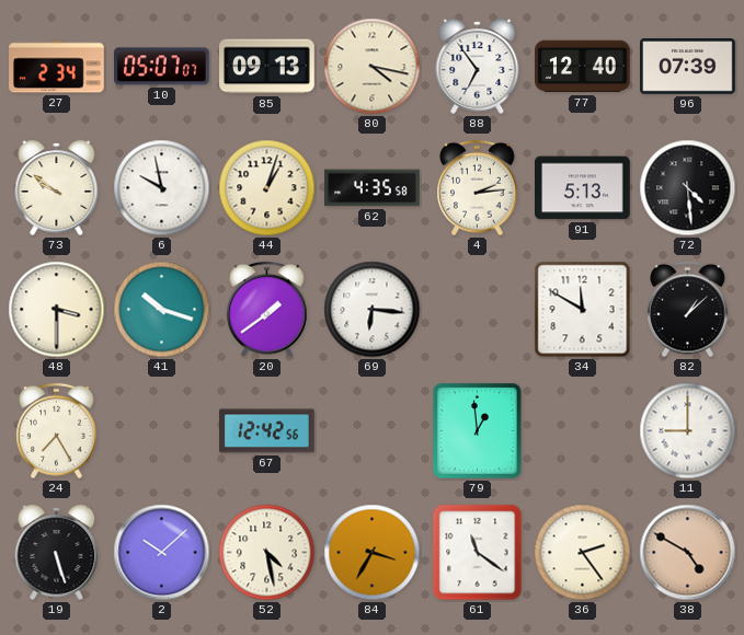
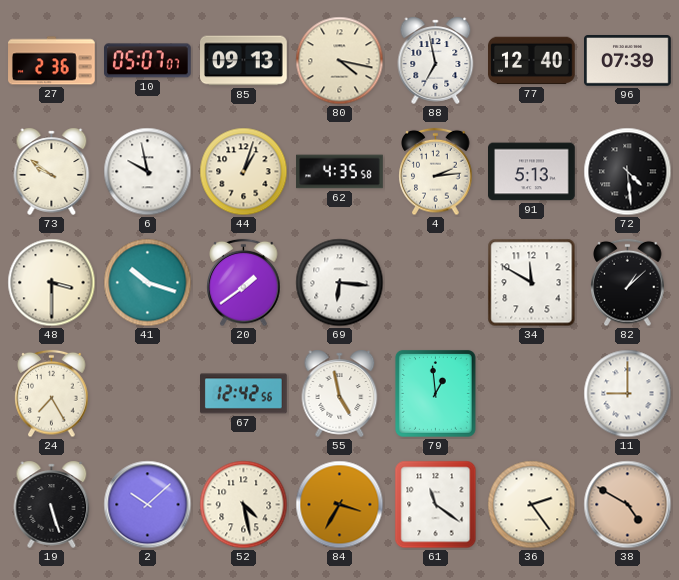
27: 2:34 -> 2:36
88: 6:54 -> 6:58
55: none -> 4:58
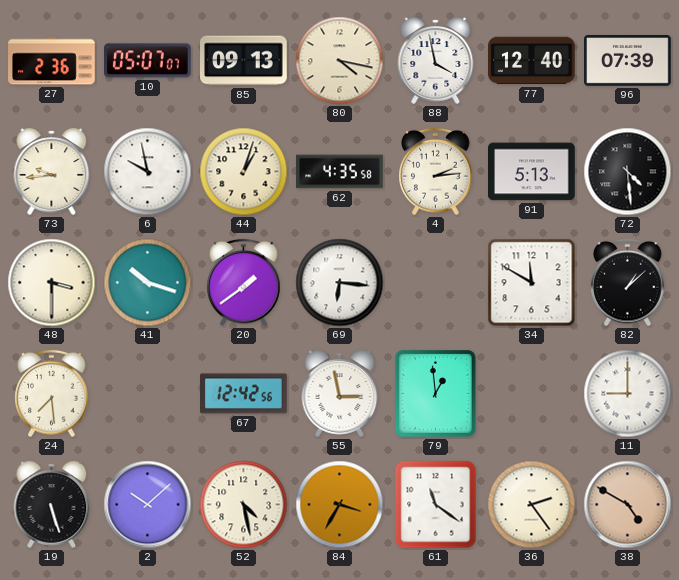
88: 6:58 -> 3:58
73: 9:51 -> 9:44
24: 7:25 -> 7:29
55: 4:58 -> 2:58
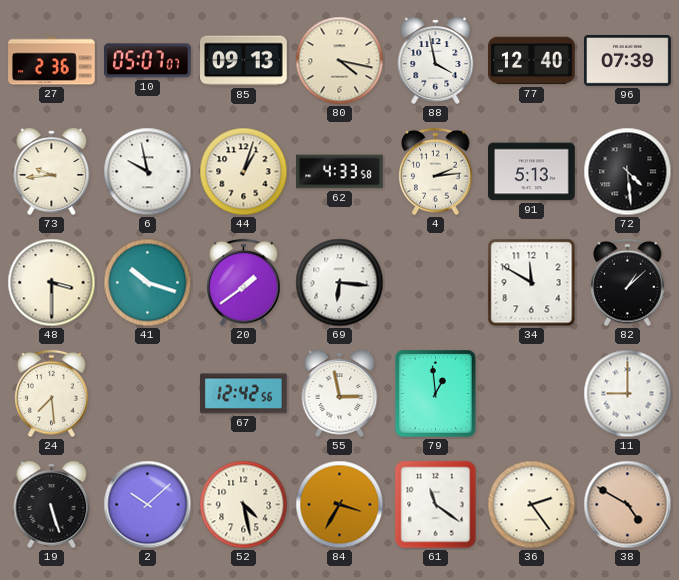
62: 4:35 -> 4:33
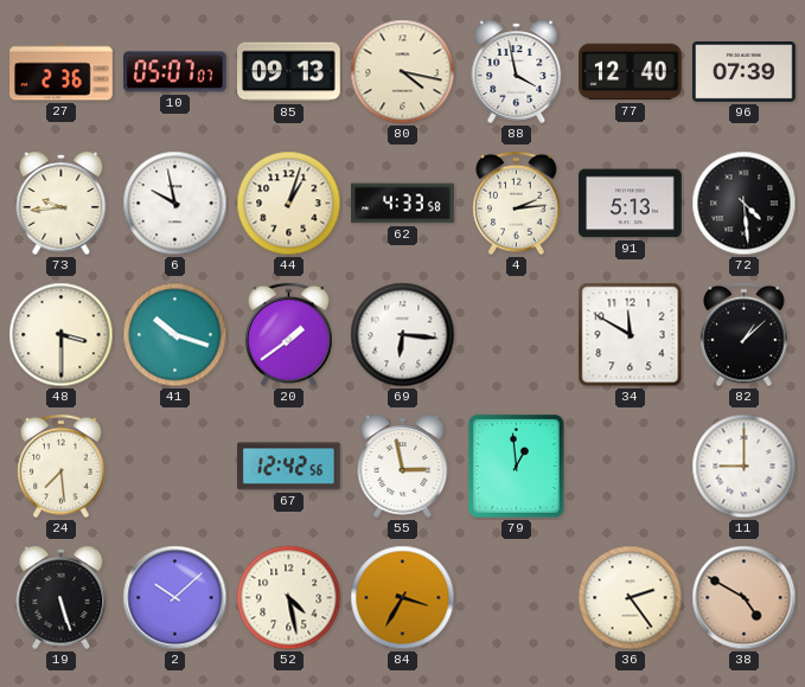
61: 11:21 -> none
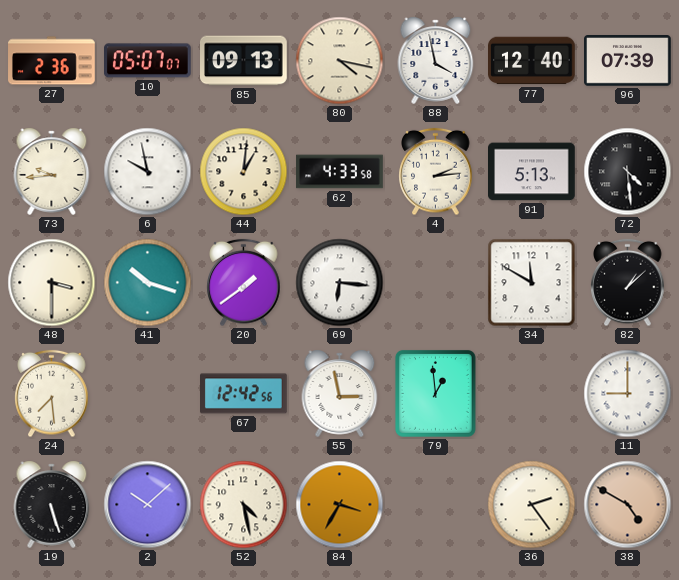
44: 1:03 -> 1:01
